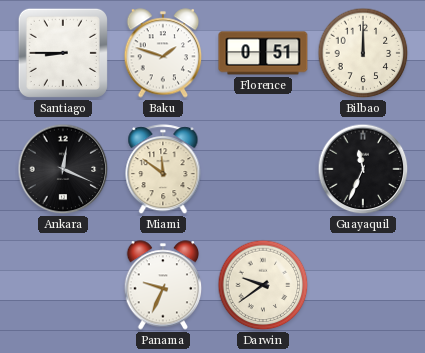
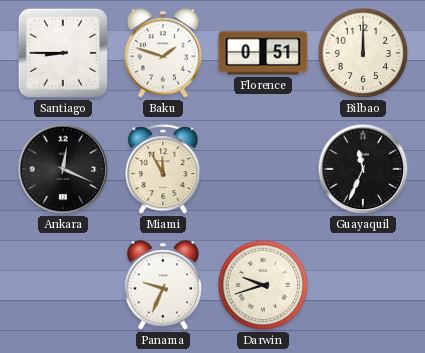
Miami: 11:51 -> 11:55
Darwin: 9:39 -> 9:42
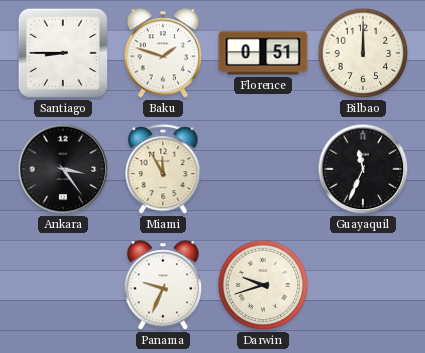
Ankara: 12:19 -> 3:24
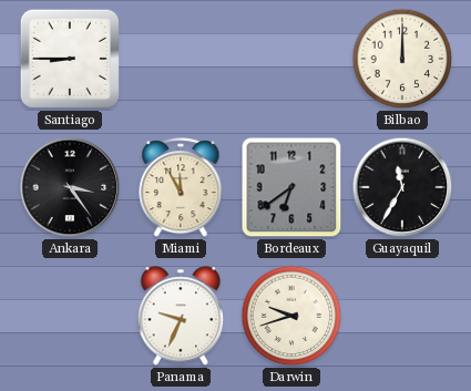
Baku: 1:48 -> none
Florence: 0:51 -> none
Bordeaux: none -> 6:39
Guayaquil: 11:34 -> 11:35
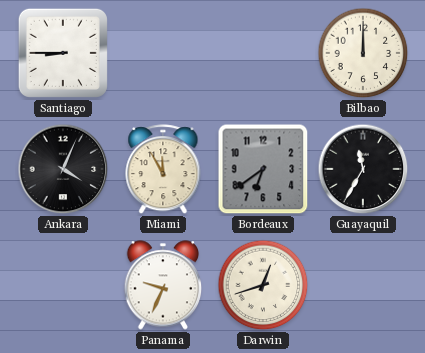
Ankara: 3:24 -> 4:04
Darwin: 9:42 -> 12:42
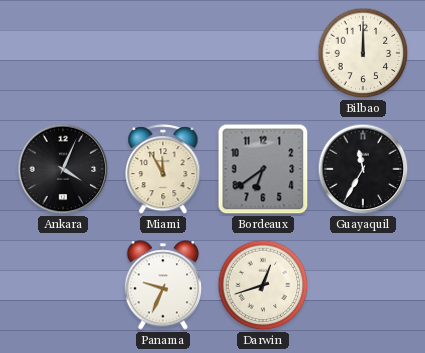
Santiago: 8:45 -> none
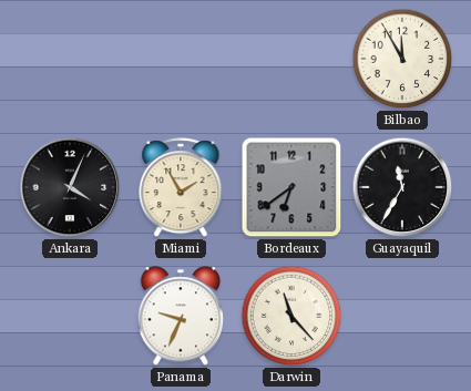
Bilbao: 12:00 -> 11:55
Miami: 11:55 -> 1:55
Darwin: 12:42 -> 11:23
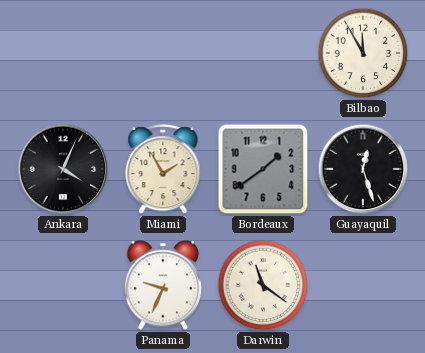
Bordeaux: 6:39 -> 1:39
Guayaquil: 11:35 -> 12:27
Darwin: 11:23 -> 11:21
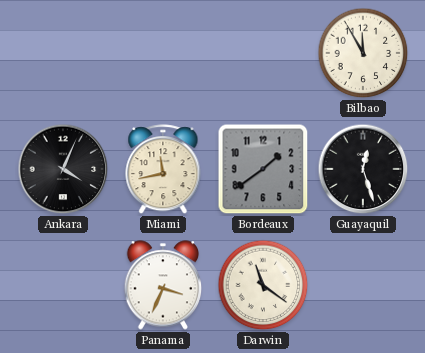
Miami: 1:55 -> 11:43
Panama: 9:34 -> 3:34
